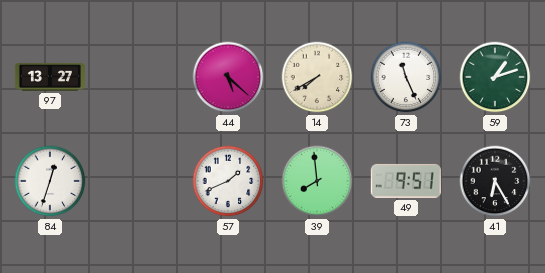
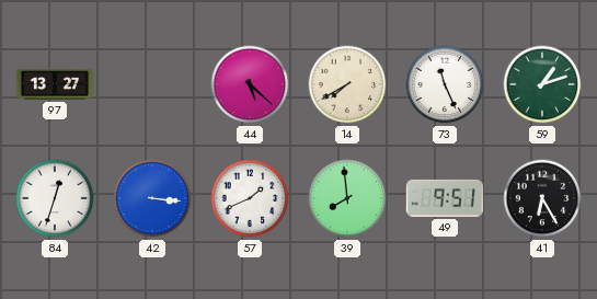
42: none -> 3:16
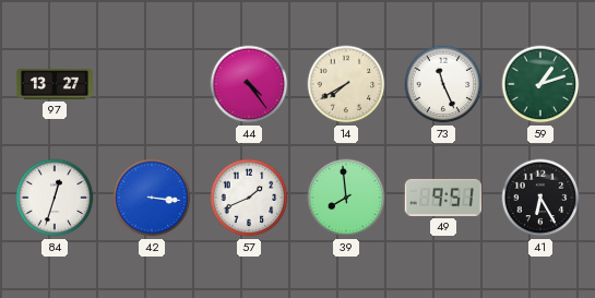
44: 5:22 -> 4:24
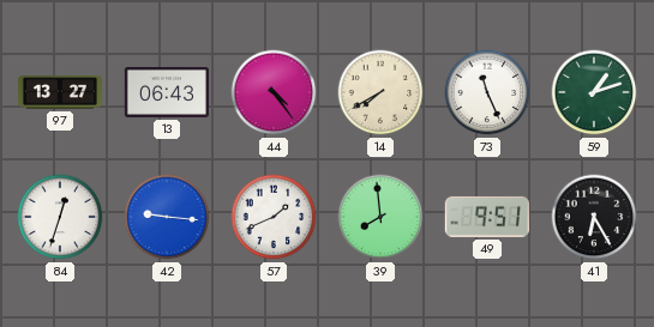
13: none -> 06:43
42: 3:16 -> 9:16
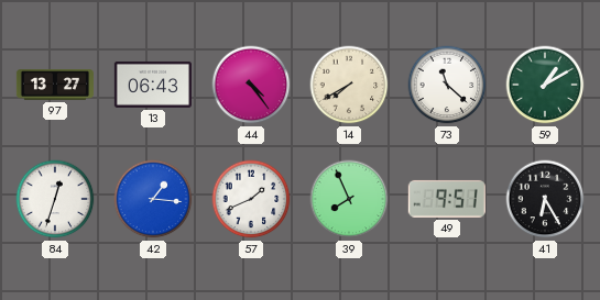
73: 11:26 -> 11:22
59: 1:12 -> 1:10
42: 9:16 -> 1:16
39: 7:59 -> 7:56
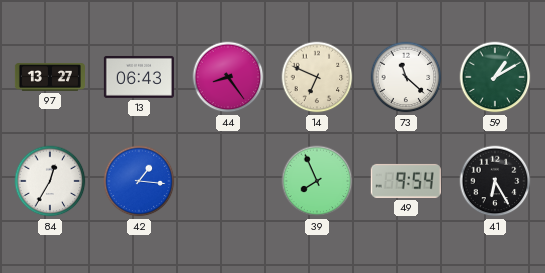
44: 4:24 -> 8:24
14: 7:40 -> 6:49
84: 12:33 -> 12:35
57: 1:41 -> none
49: 9:51 -> 9:54
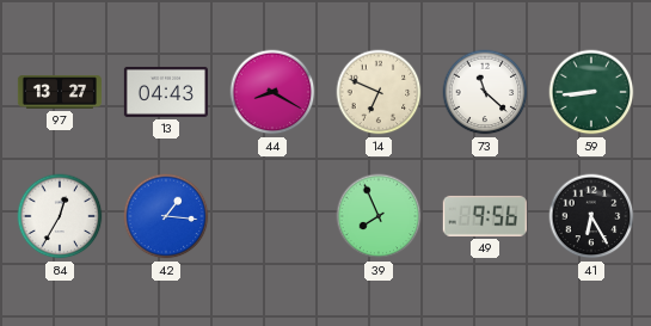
13: 06:43 -> 04:43
44: 8:24 -> 8:20
59: 1:10 -> 8:44
49: 9:54 -> 9:56
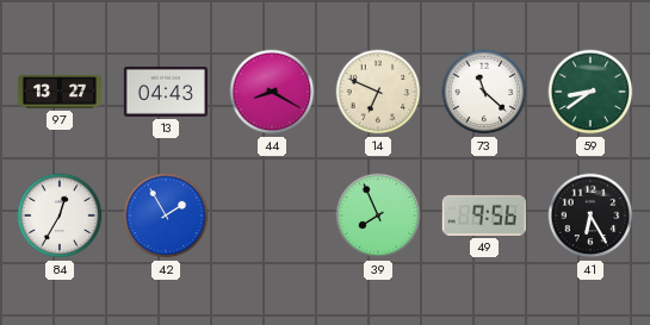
59: 8:44 -> 8:39
42: 1:16 -> 1:55
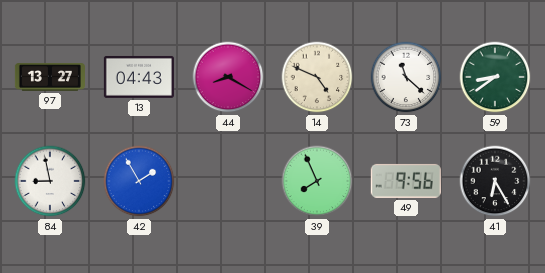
14: 6:49 -> 4:49
84: 12:35 -> 8:58
